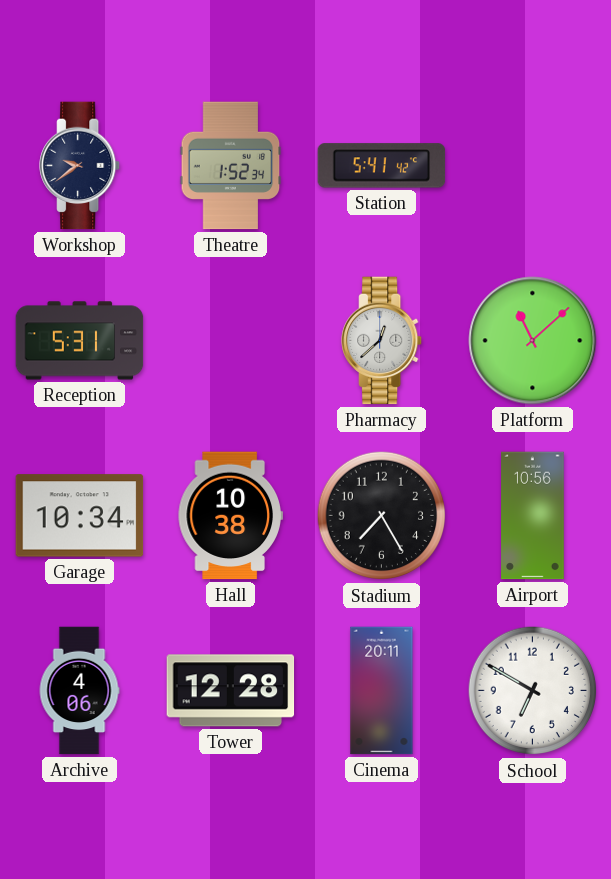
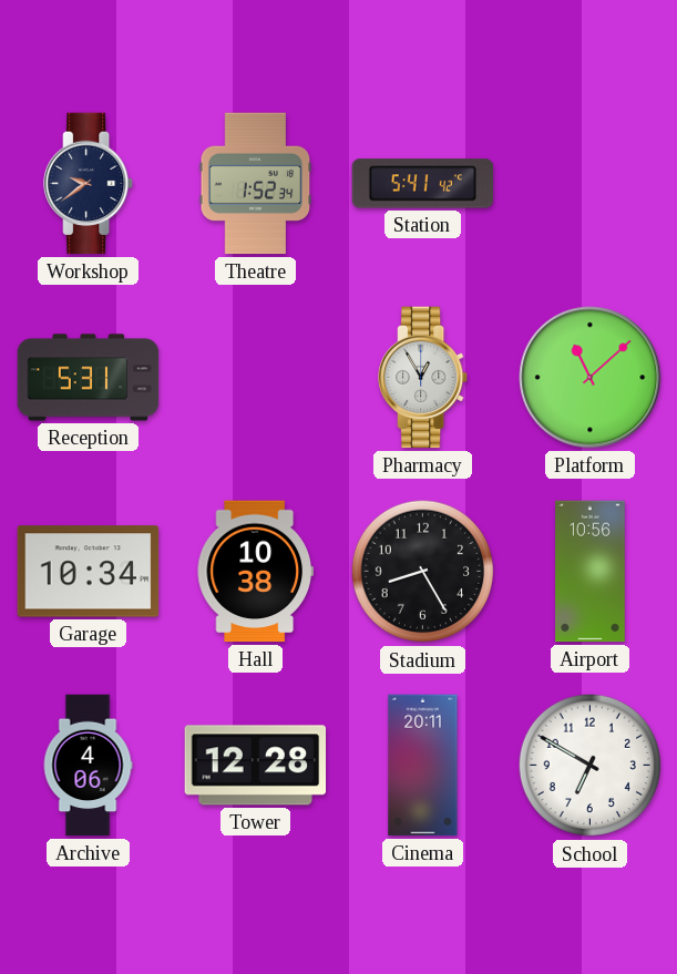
Pharmacy: 12:38 -> 12:55
Stadium: 7:25 -> 8:25
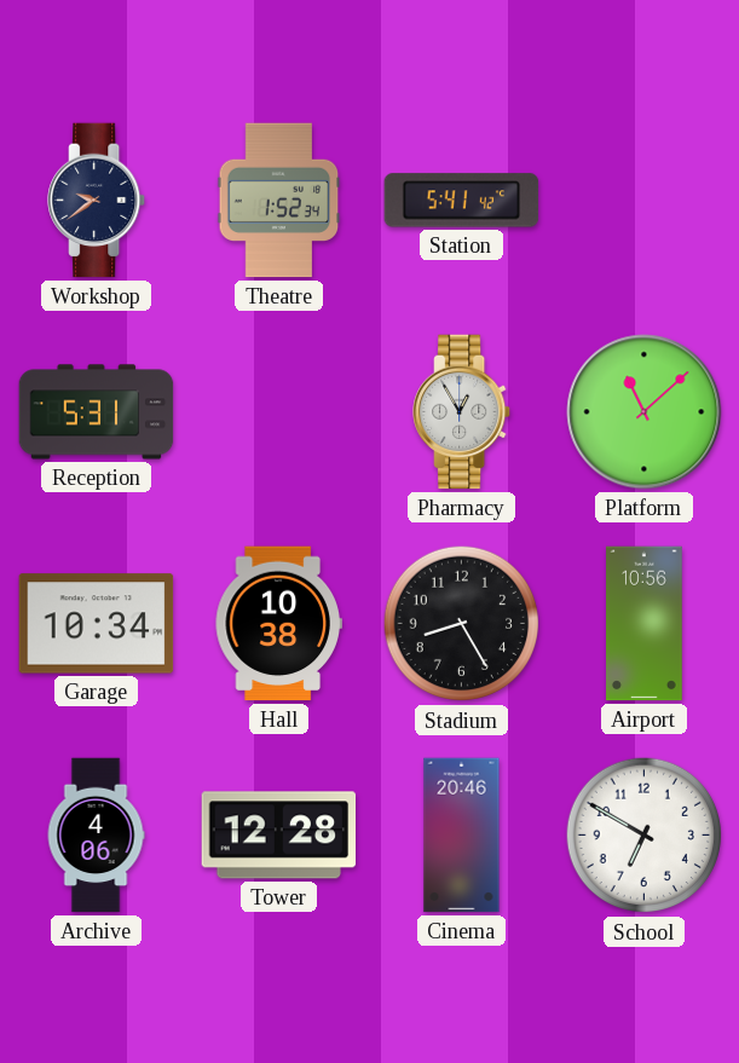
Cinema: 20:11 -> 20:46
